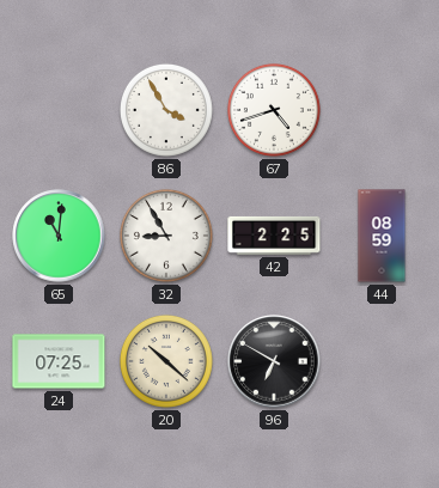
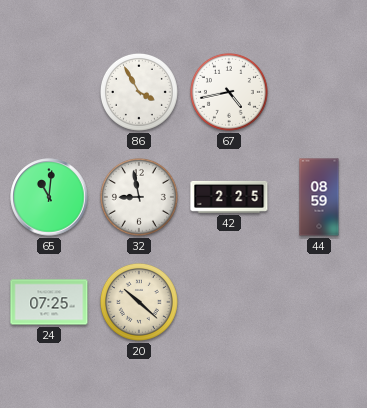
67: 4:42 -> 4:43
32: 8:55 -> 8:58
96: 6:50 -> none
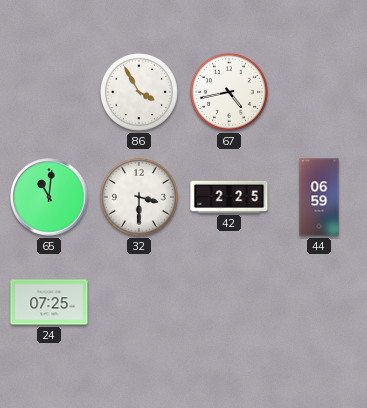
32: 8:58 -> 3:30
44: 08:59 -> 06:59
20: 10:22 -> none
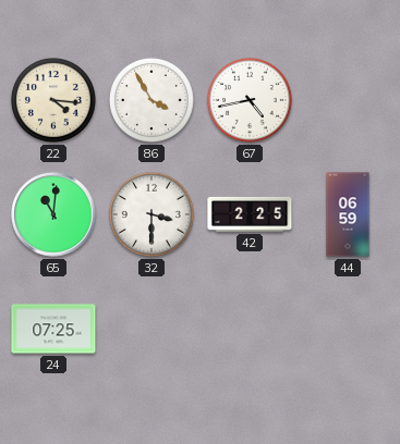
22: none -> 4:16
